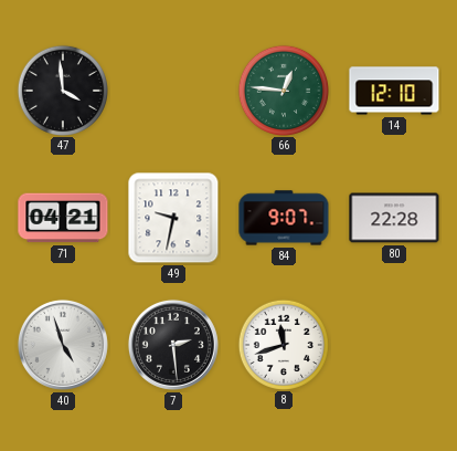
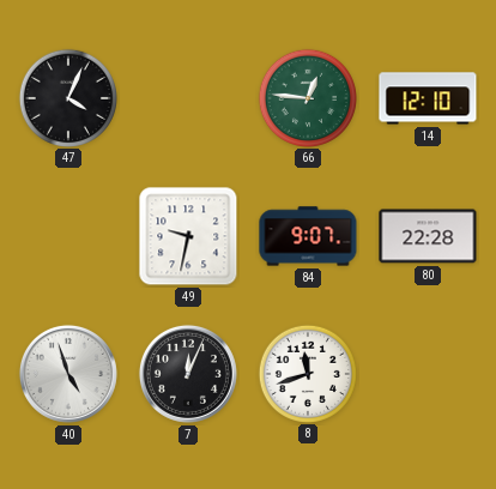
47: 3:59 -> 4:04
71: 04:21 -> none
7: 2:29 -> 12:04
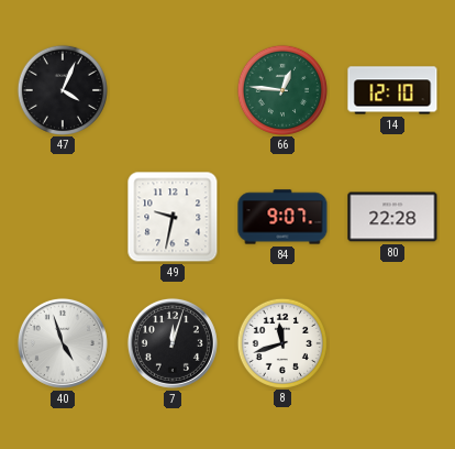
7: 12:04 -> 12:03
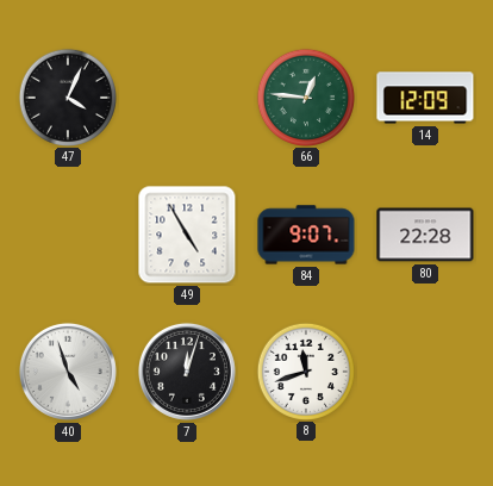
14: 12:10 -> 12:09
49: 9:32 -> 4:55
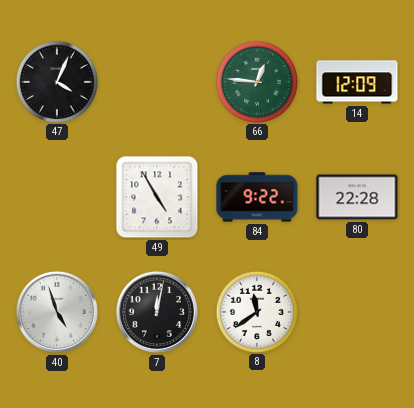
84: 9:07 -> 9:22
7: 12:03 -> 12:02
8: 11:42 -> 11:39
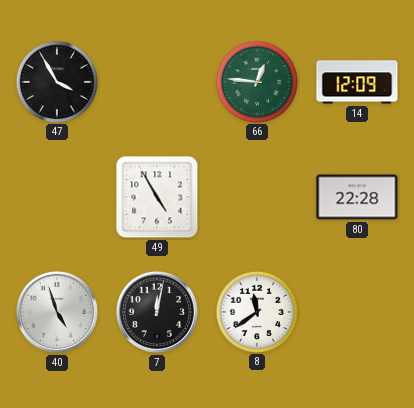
47: 4:04 -> 3:55
84: 9:22 -> none
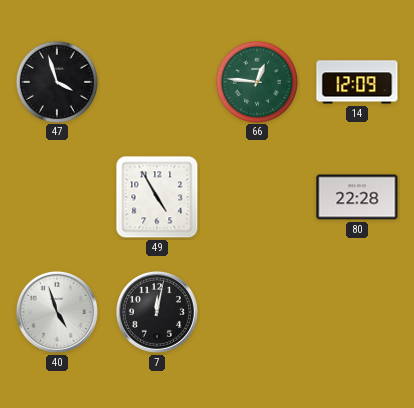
47: 3:55 -> 3:57
8: 11:39 -> none
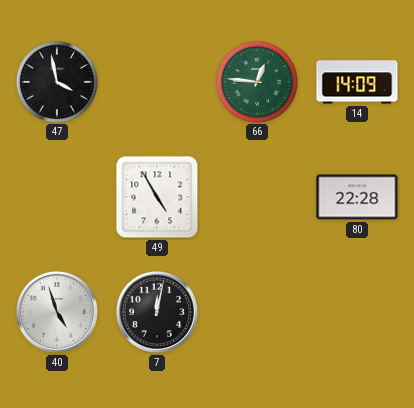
47: 3:57 -> 3:58
14: 12:09 -> 14:09
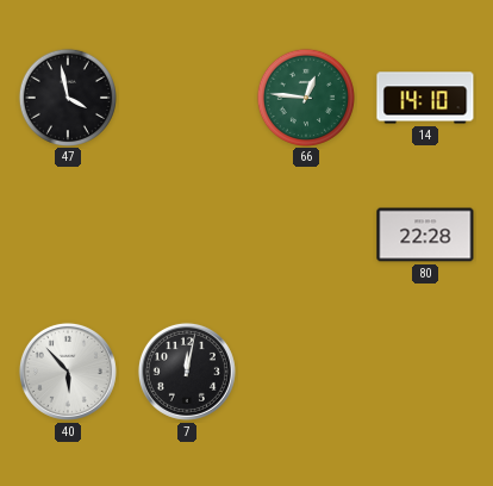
14: 14:09 -> 14:10
49: 4:55 -> none
40: 4:57 -> 5:53
